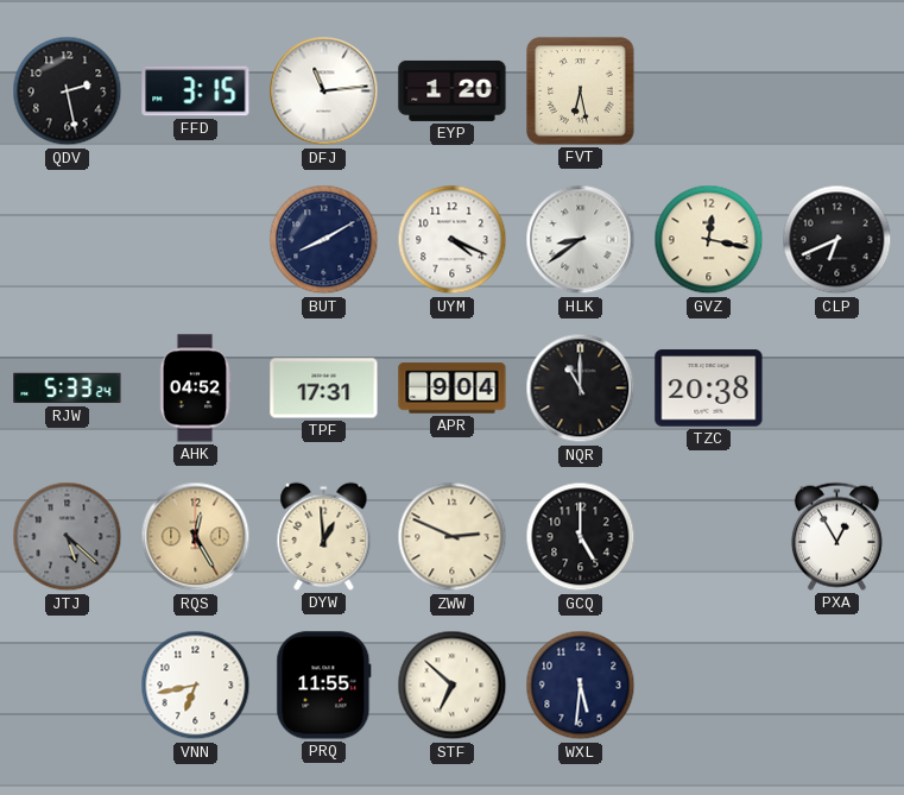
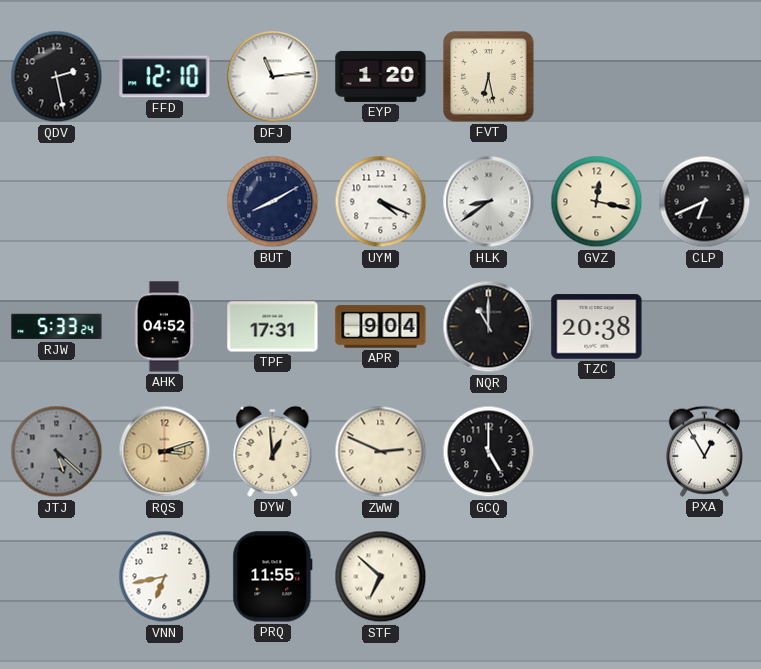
FFD: 3:15 -> 12:10
RQS: 12:25 -> 3:12
WXL: 5:31 -> none
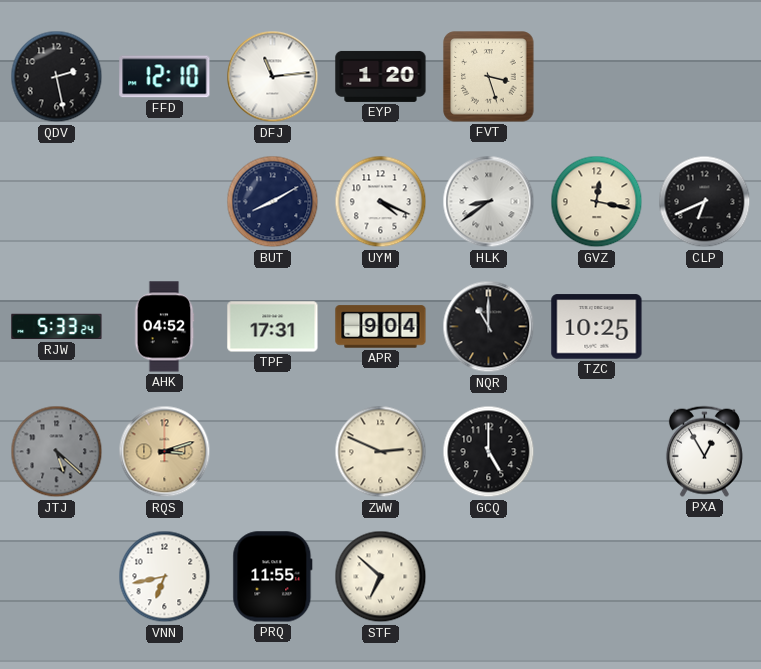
FVT: 6:28 -> 3:27
TZC: 20:38 -> 10:25
DYW: 12:59 -> none
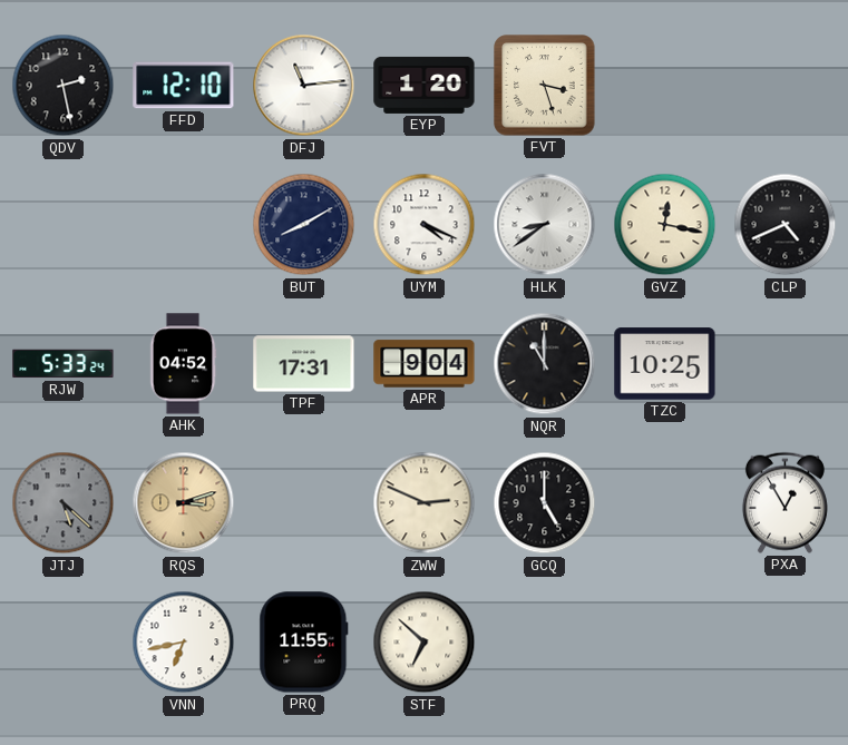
CLP: 6:41 -> 4:41
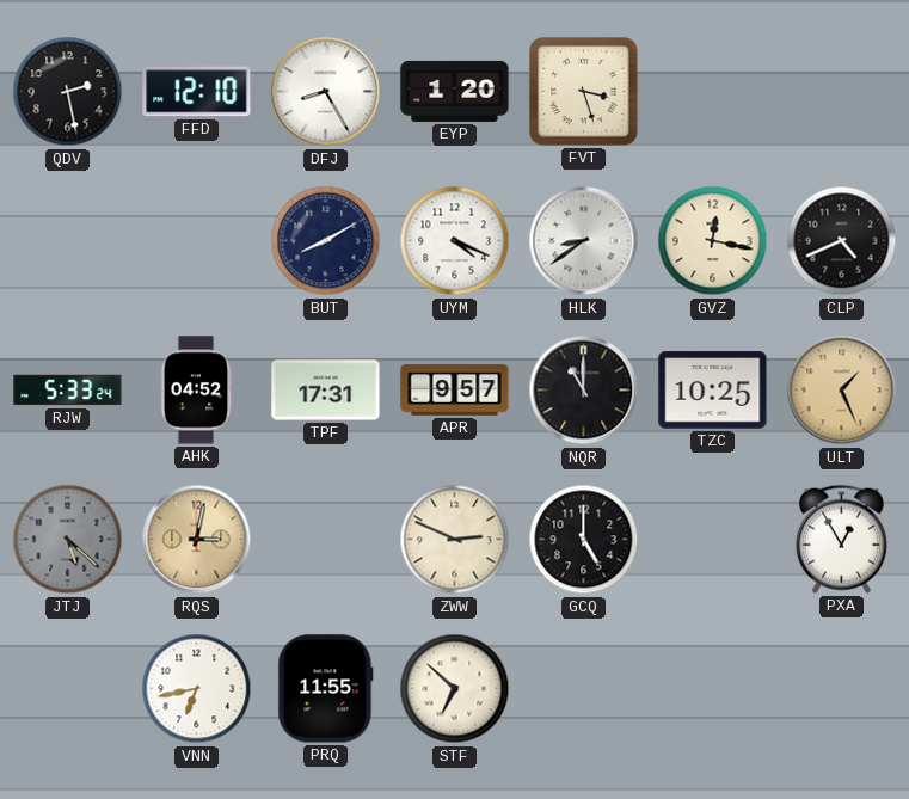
DFJ: 11:14 -> 8:25
APR: 9:04 -> 9:57
ULT: none -> 1:26
RQS: 3:12 -> 3:02
